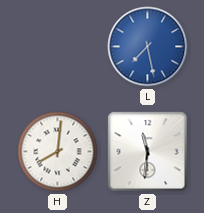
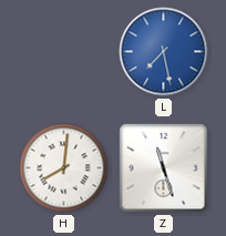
Z: 11:31 -> 11:27
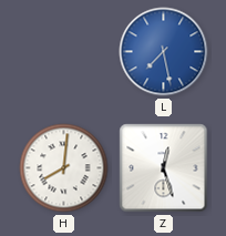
Z: 11:27 -> 12:27
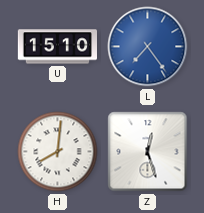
U: none -> 15:10
L: 7:28 -> 7:24
